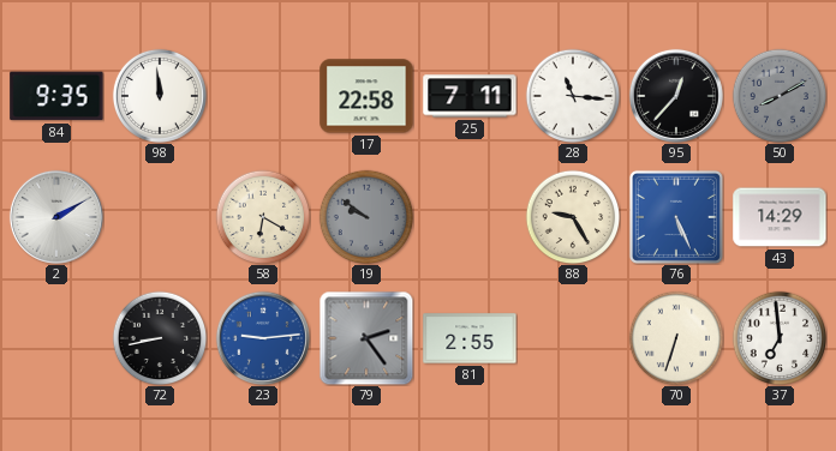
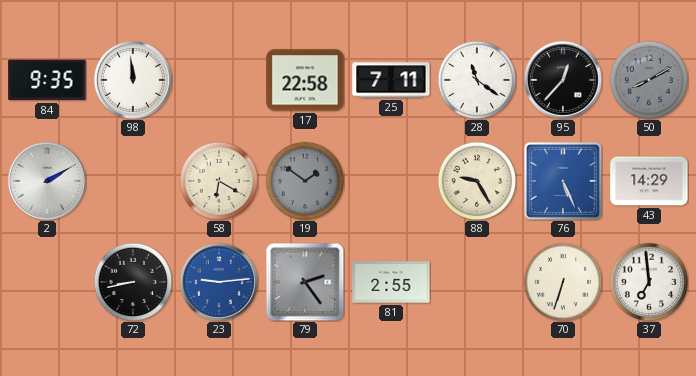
28: 11:16 -> 11:21
19: 9:51 -> 1:51
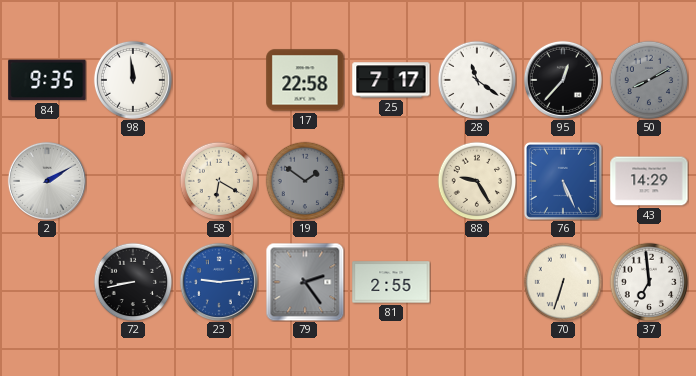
25: 7:11 -> 7:17
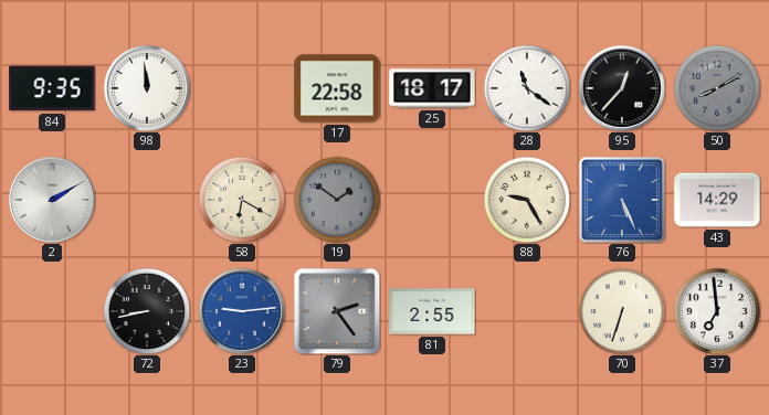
25: 7:17 -> 18:17
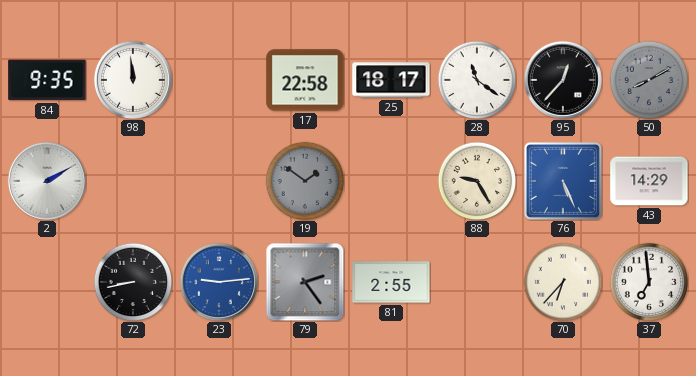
58: 6:20 -> none
70: 6:33 -> 6:37
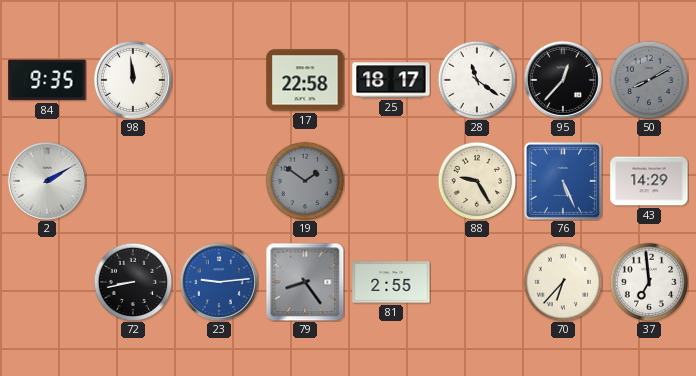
79: 2:24 -> 8:24
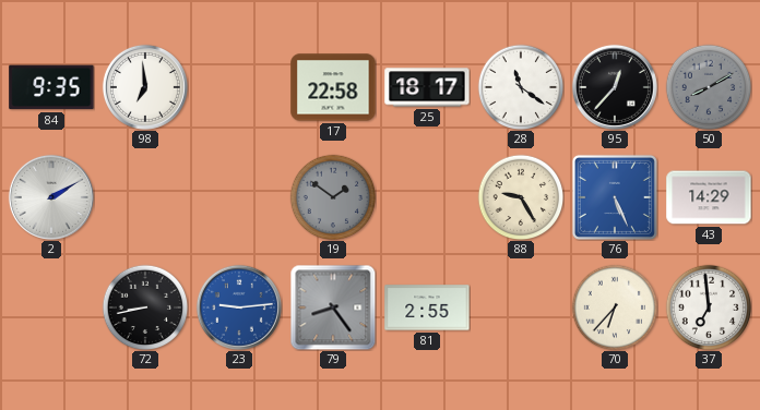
98: 11:59 -> 6:59
